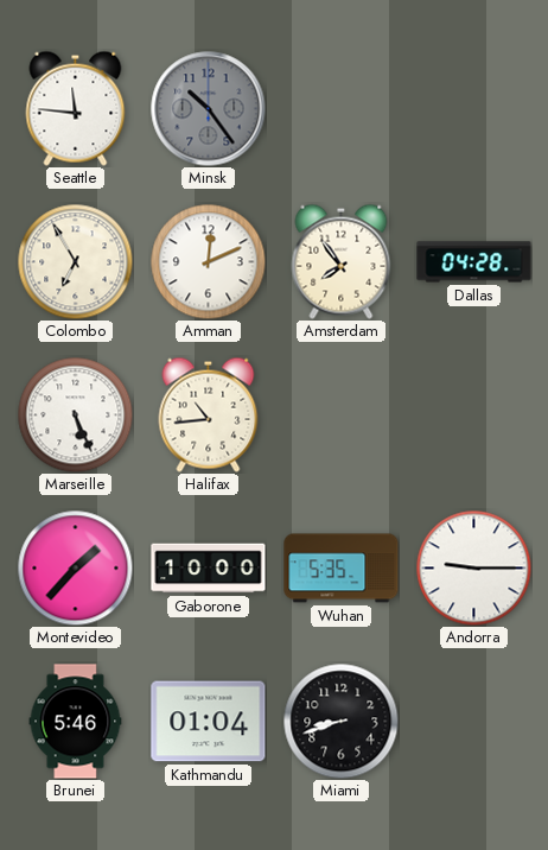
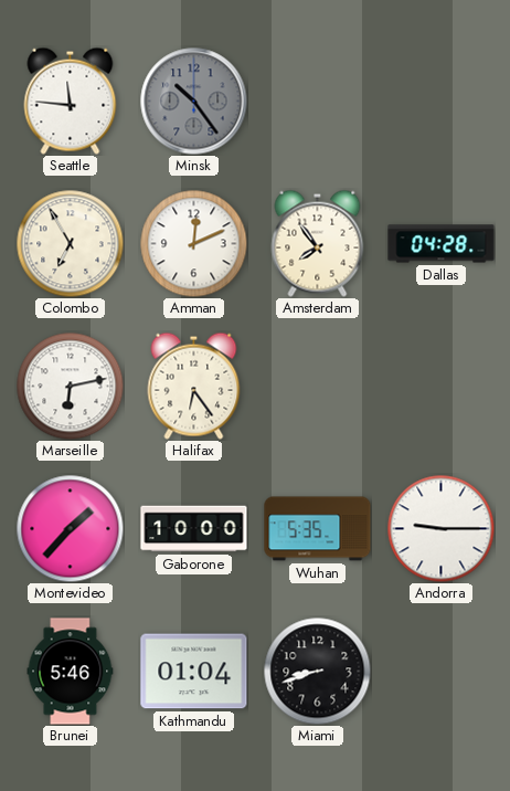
Marseille: 5:26 -> 6:13
Halifax: 10:44 -> 6:24
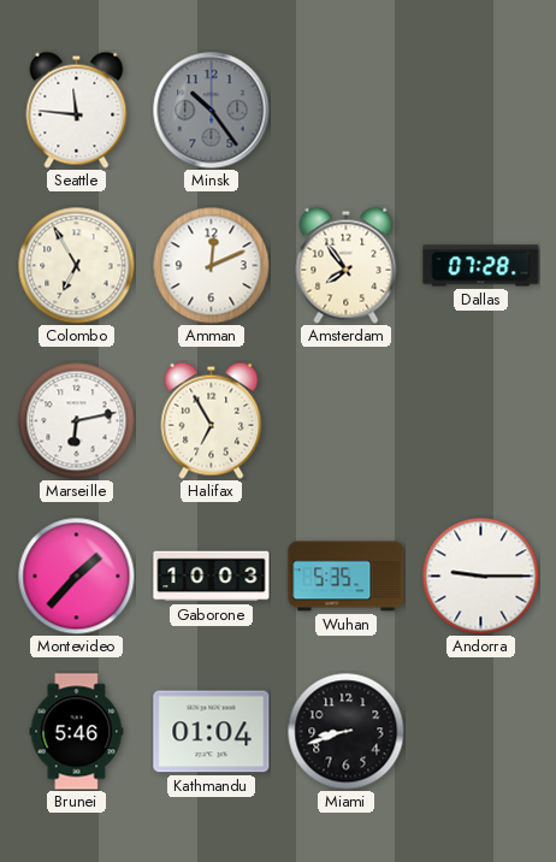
Dallas: 04:28 -> 07:28
Halifax: 6:24 -> 6:55
Gaborone: 10:00 -> 10:03
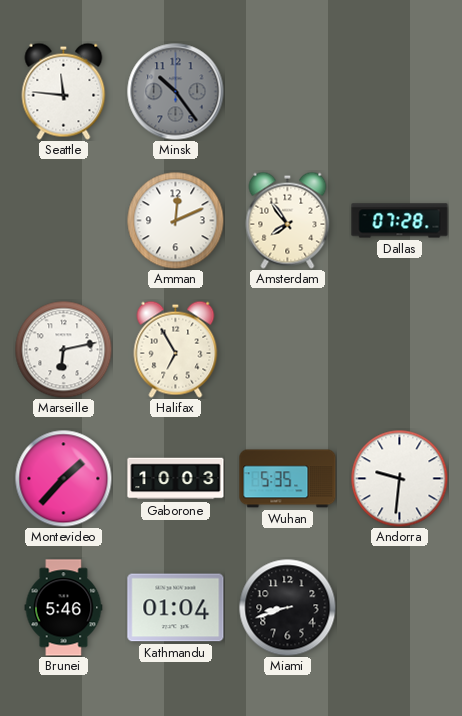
Colombo: 6:55 -> none
Andorra: 9:15 -> 9:31
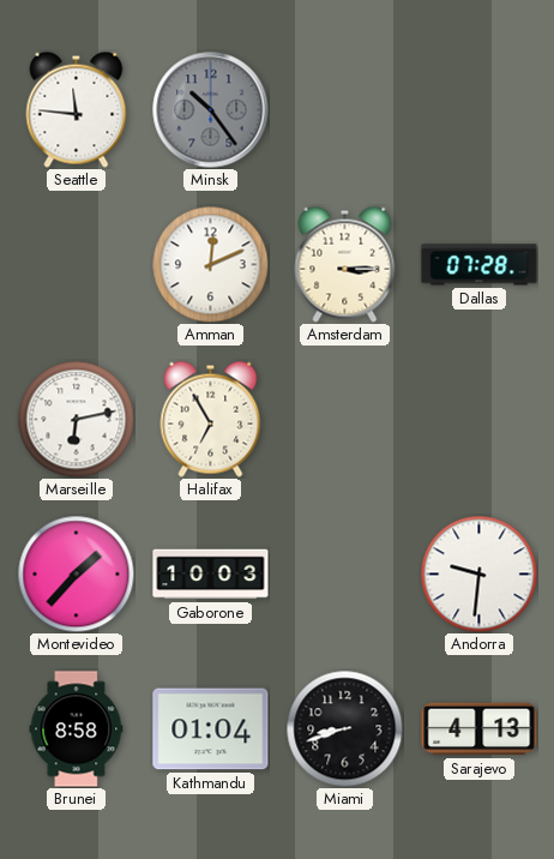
Amsterdam: 7:54 -> 3:15
Wuhan: 5:35 -> none
Brunei: 5:46 -> 8:58
Sarajevo: none -> 4:13
